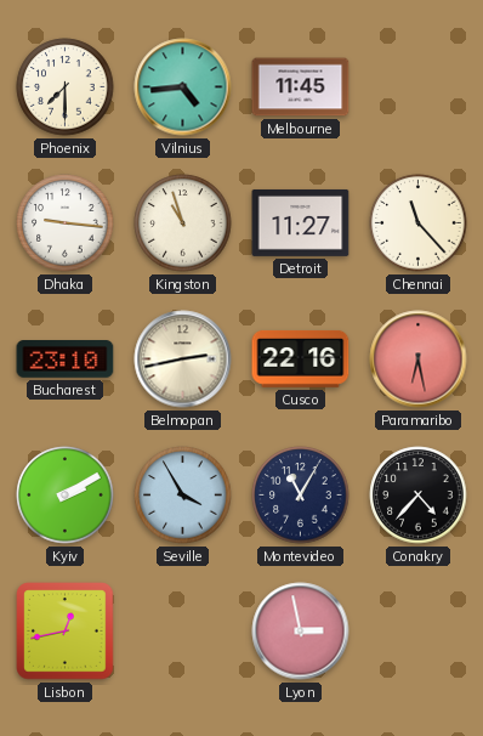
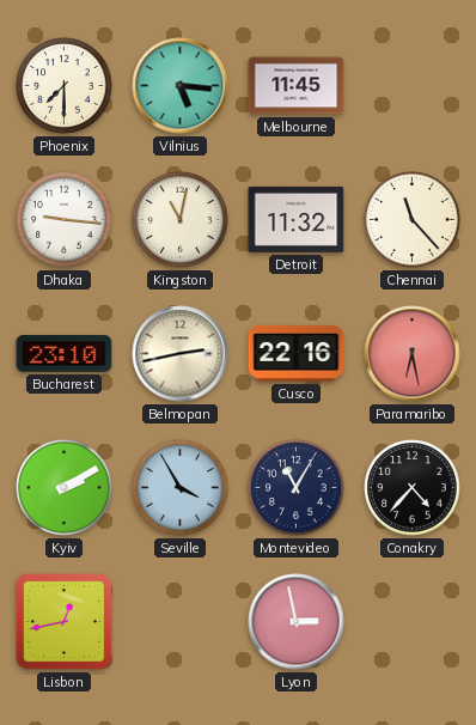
Vilnius: 4:44 -> 5:16
Kingston: 10:57 -> 11:02
Detroit: 11:27 -> 11:32
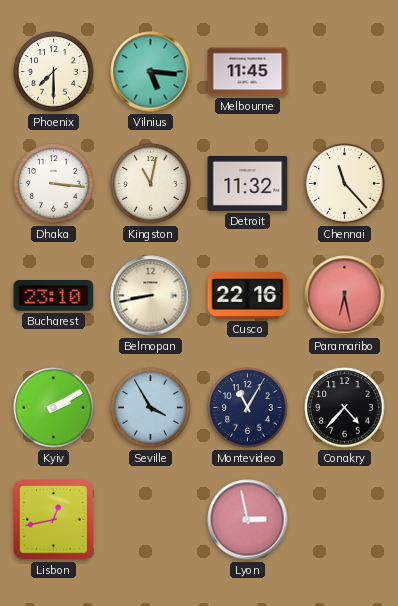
Dhaka: 9:16 -> 3:16
Belmopan: 2:43 -> 8:43
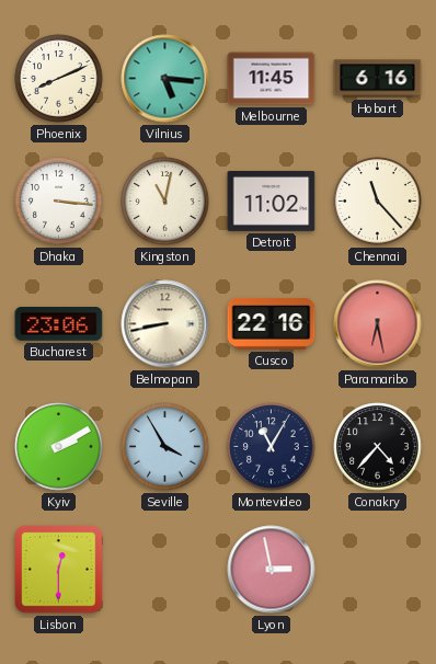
Phoenix: 7:30 -> 8:11
Hobart: none -> 6:16
Detroit: 11:32 -> 11:02
Bucharest: 23:10 -> 23:06
Lisbon: 12:43 -> 12:30
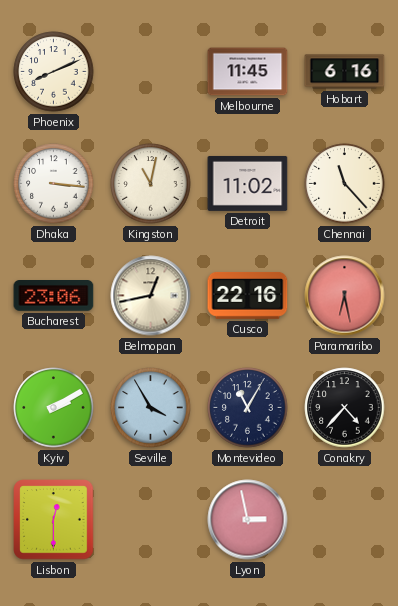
Vilnius: 5:16 -> none
Belmopan: 8:43 -> 12:43
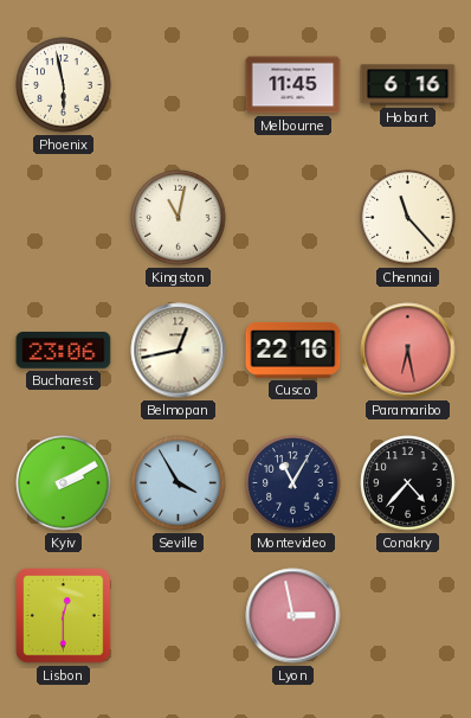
Phoenix: 8:11 -> 5:58
Dhaka: 3:16 -> none
Detroit: 11:02 -> none
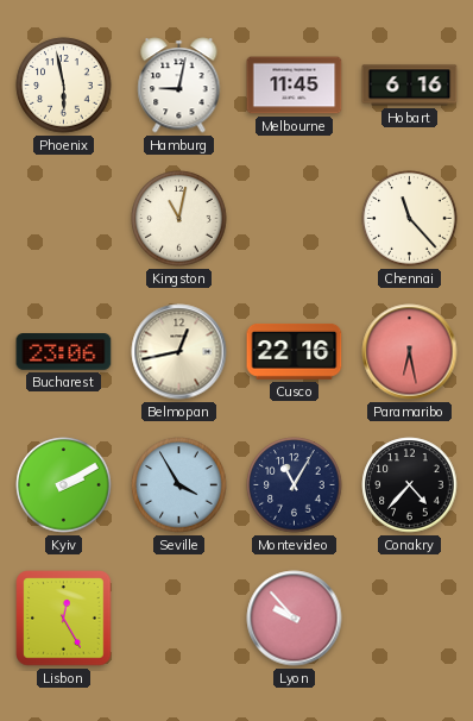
Hamburg: none -> 9:02
Lisbon: 12:30 -> 12:25
Lyon: 2:58 -> 9:53
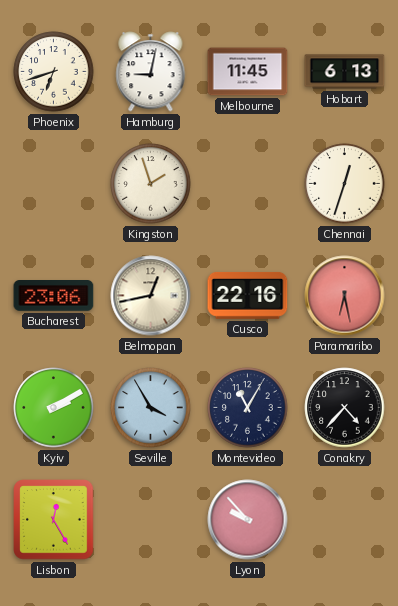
Phoenix: 5:58 -> 6:42
Hobart: 6:16 -> 6:13
Kingston: 11:02 -> 1:57
Chennai: 11:23 -> 12:33
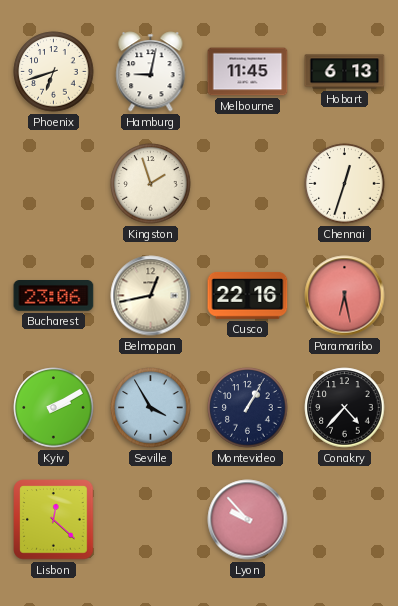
Montevideo: 11:05 -> 1:05
Lisbon: 12:25 -> 12:22
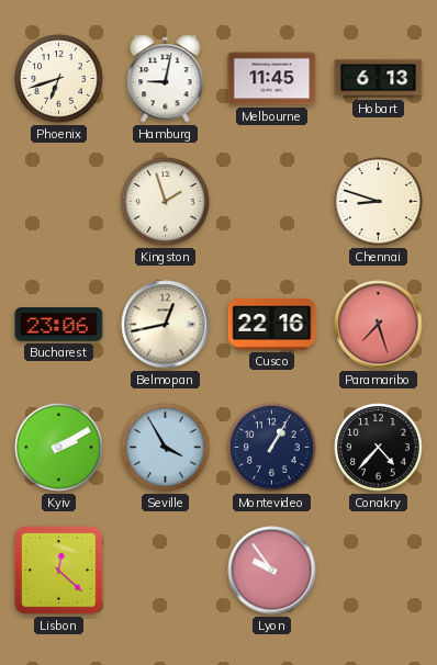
Chennai: 12:33 -> 8:48
Paramaribo: 6:28 -> 7:27
Lyon: 9:53 -> 9:54
